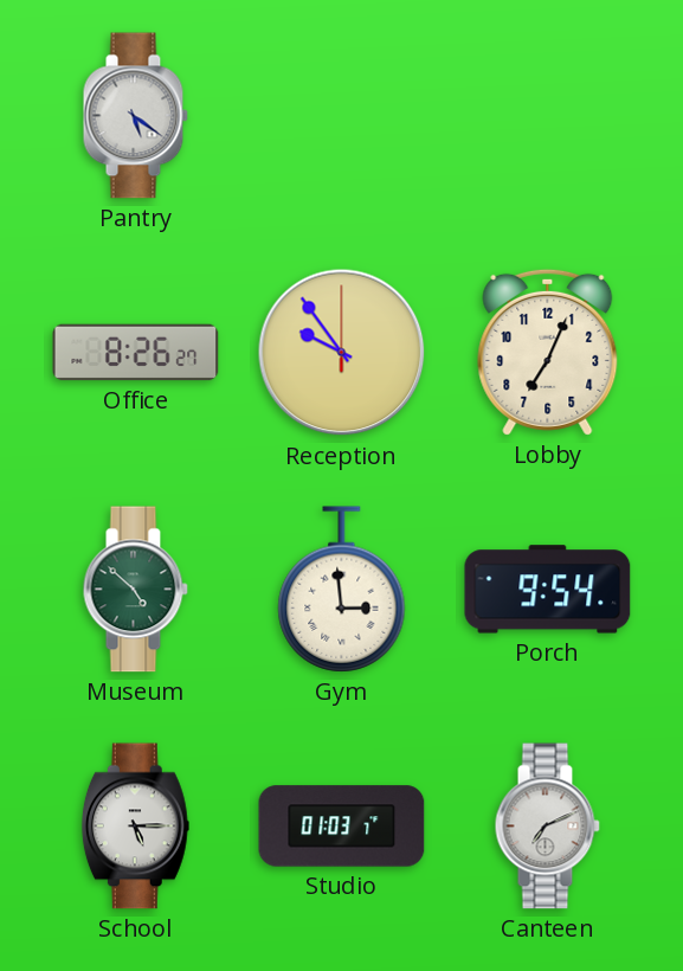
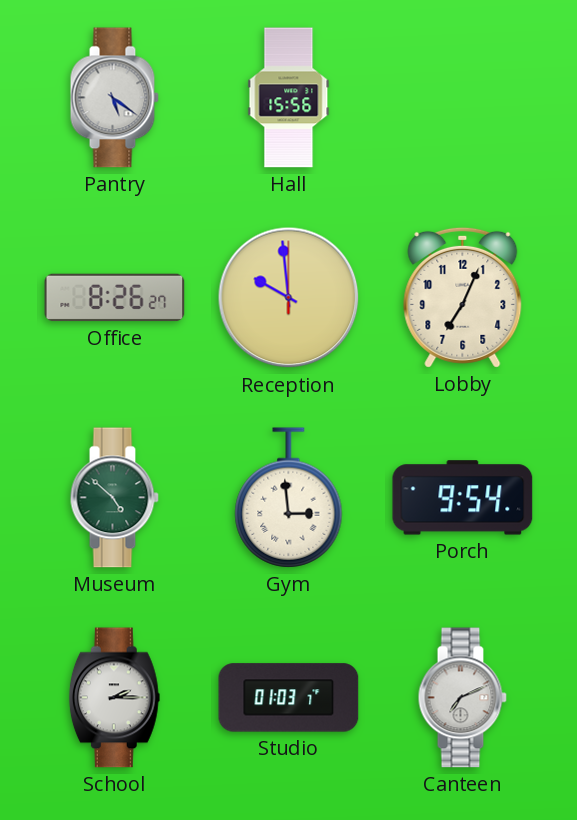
Hall: none -> 15:56
Reception: 9:54 -> 9:59
School: 5:15 -> 2:15
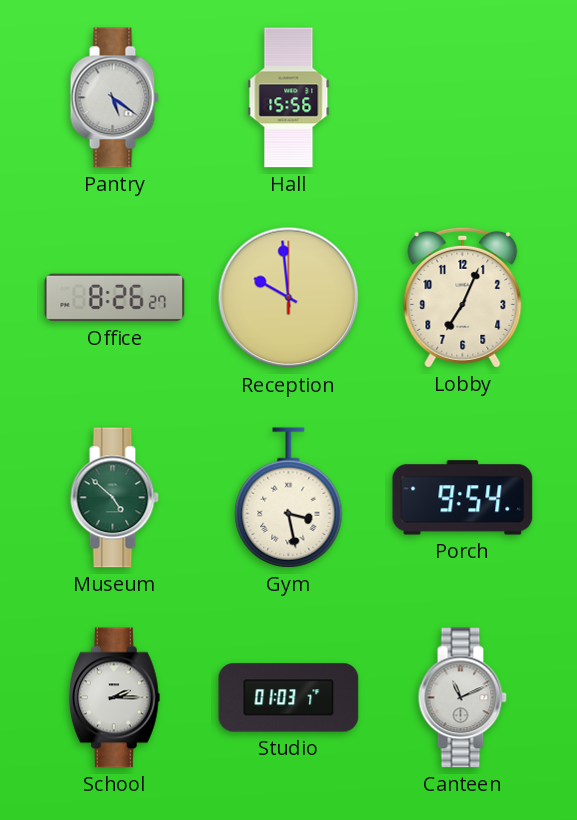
Gym: 2:59 -> 3:28
Canteen: 7:11 -> 11:11
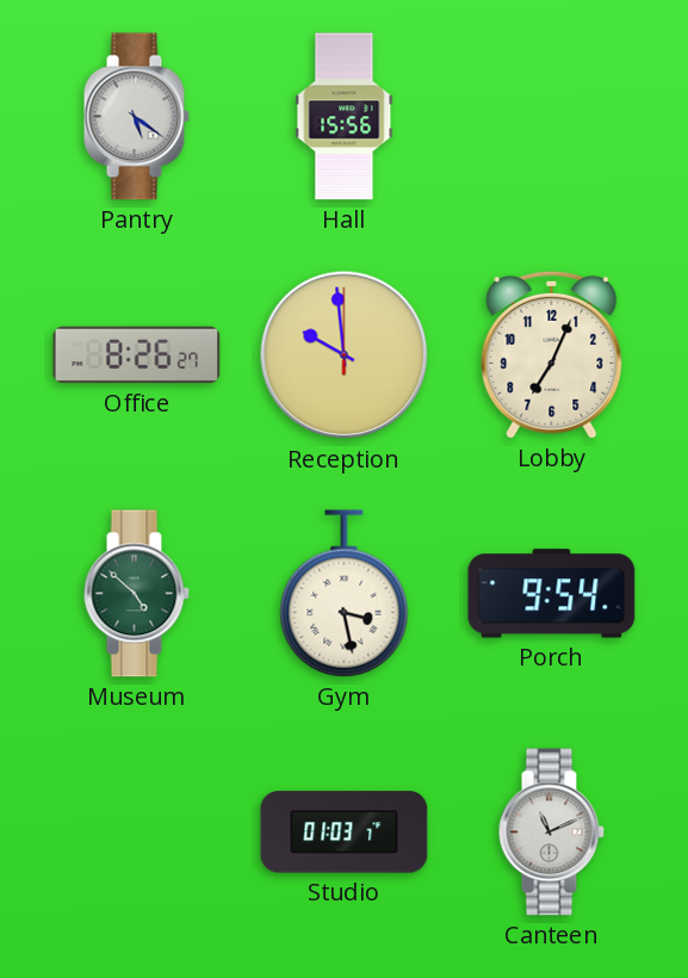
School: 2:15 -> none
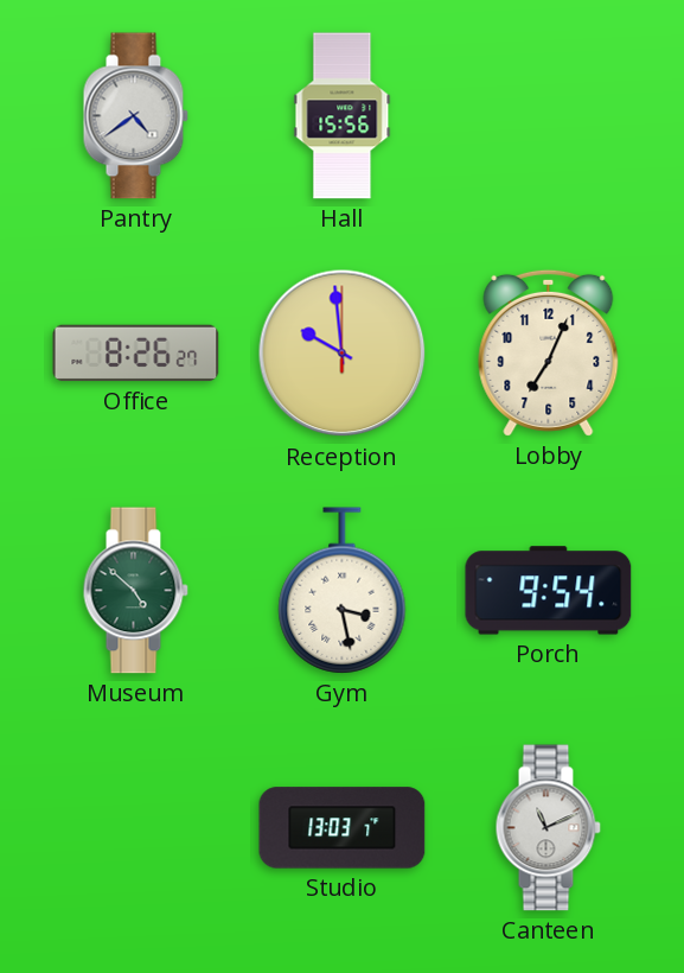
Pantry: 5:21 -> 4:39
Studio: 01:03 -> 13:03
